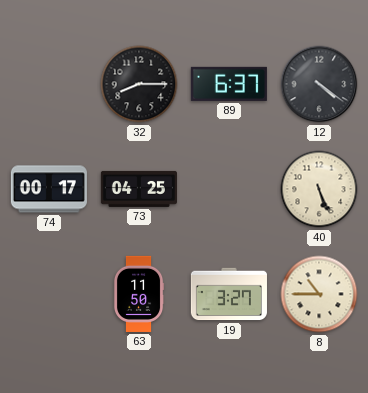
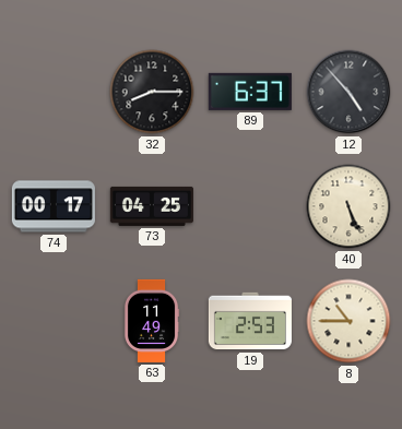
12: 4:21 -> 4:53
63: 11:50 -> 11:49
19: 3:27 -> 2:53
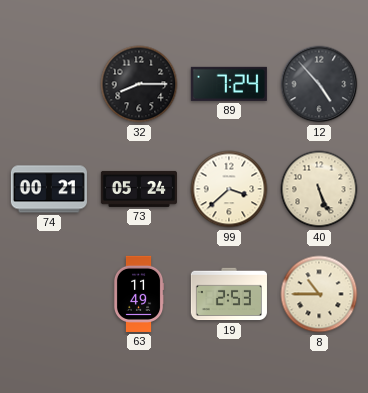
89: 6:37 -> 7:24
74: 00:17 -> 00:21
73: 04:25 -> 05:24
99: none -> 3:38
